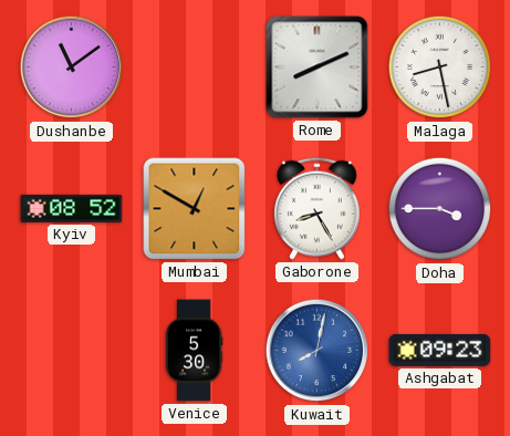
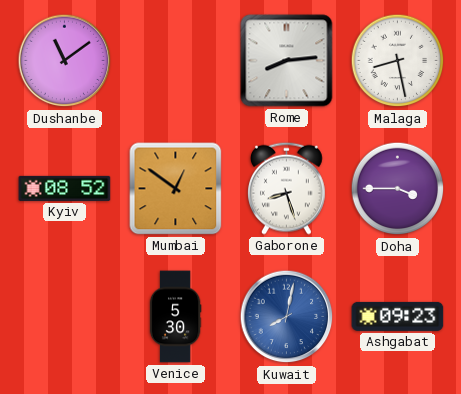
Rome: 8:11 -> 8:14
Mumbai: 12:50 -> 12:51
Gaborone: 8:25 -> 8:27
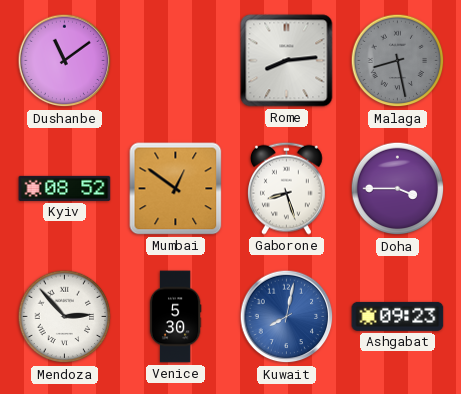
Malaga dial: white -> grey
Mendoza: none -> 2:53
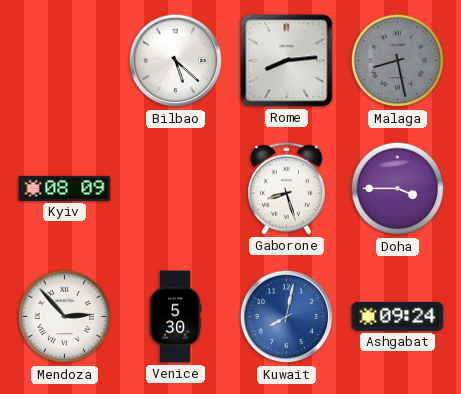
Dushanbe: 11:09 -> none
Bilbao: none -> 5:22
Kyiv: 08:52 -> 08:09
Mumbai: 12:51 -> none
Ashgabat: 09:23 -> 09:24
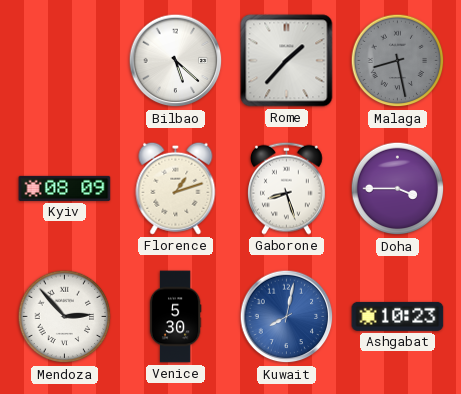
Rome: 8:14 -> 1:37
Florence: none -> 1:12
Ashgabat: 09:24 -> 10:23
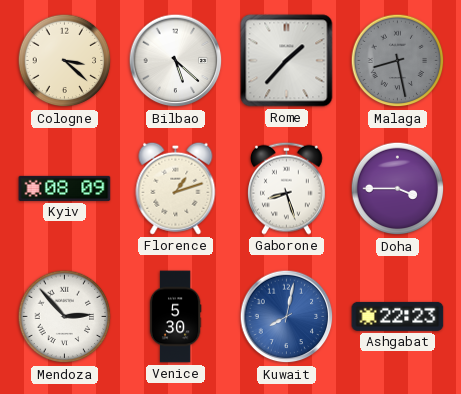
Cologne: none -> 3:22
Ashgabat: 10:23 -> 22:23
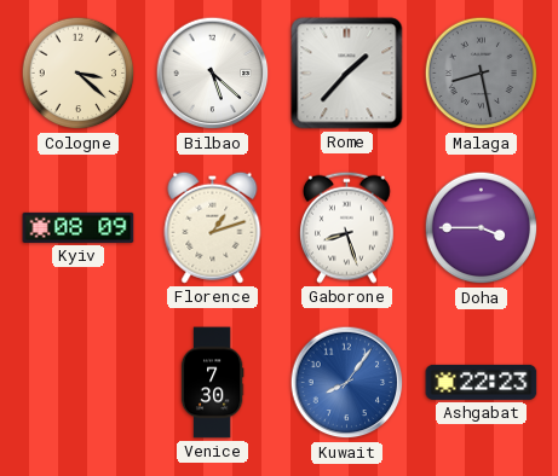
Mendoza: 2:53 -> none
Venice: 5:30 -> 7:30
Kuwait: 8:02 -> 8:06
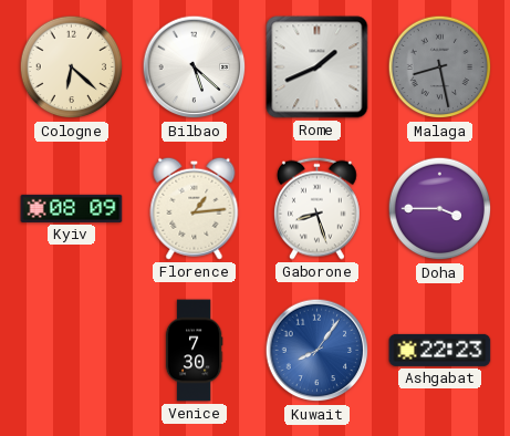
Cologne: 3:22 -> 6:22
Rome: 1:37 -> 1:41
Florence: 1:12 -> 1:14
